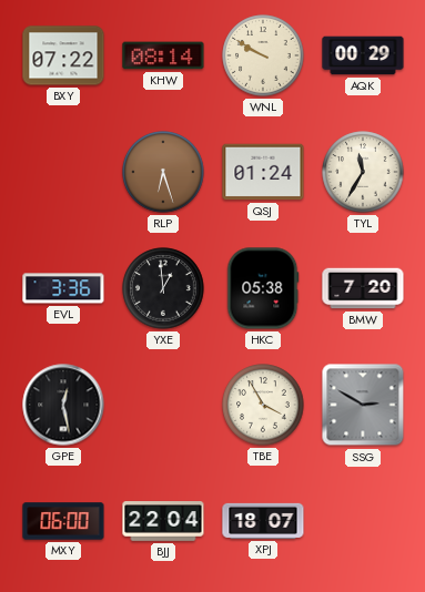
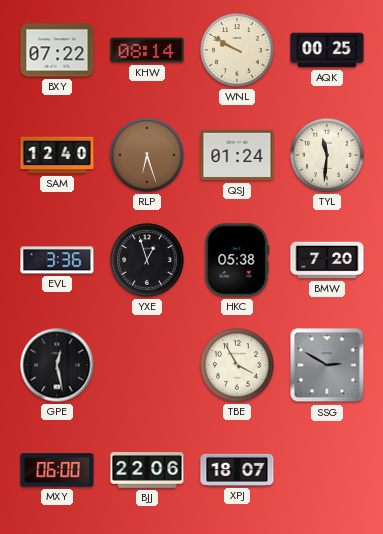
AQK: 00:29 -> 00:25
SAM: none -> 12:40
TYL: 11:35 -> 11:31
YXE: 12:59 -> 12:57
BJJ: 22:04 -> 22:06
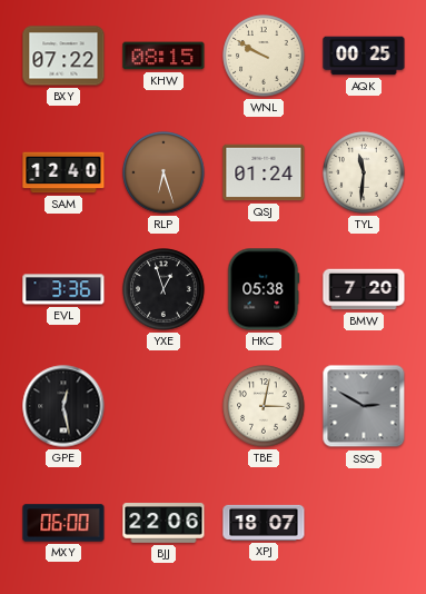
KHW: 08:14 -> 08:15
TBE: 3:55 -> 3:02
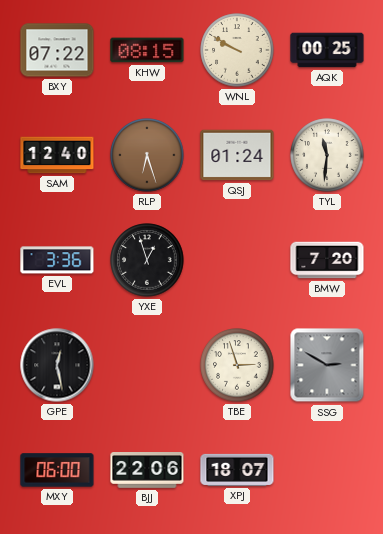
HKC: 05:38 -> none
TBE: 3:02 -> 2:57
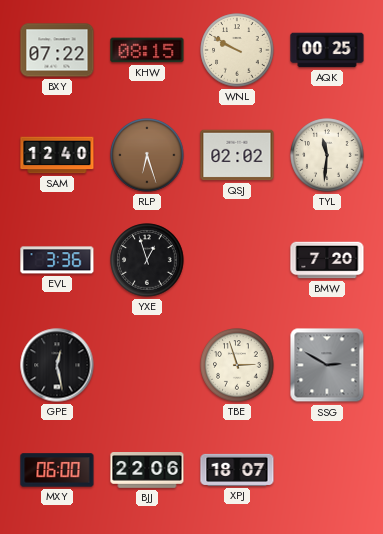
QSJ: 01:24 -> 02:02
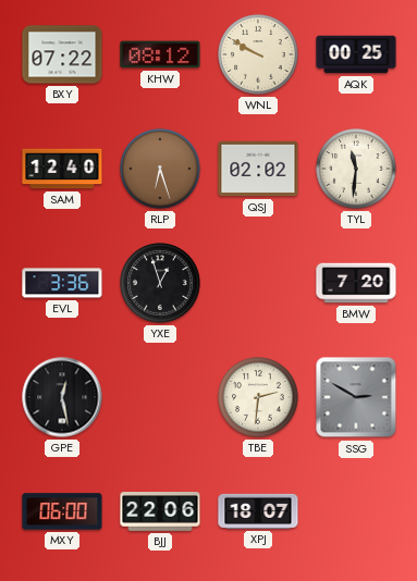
KHW: 08:15 -> 08:12
TBE: 2:57 -> 2:31
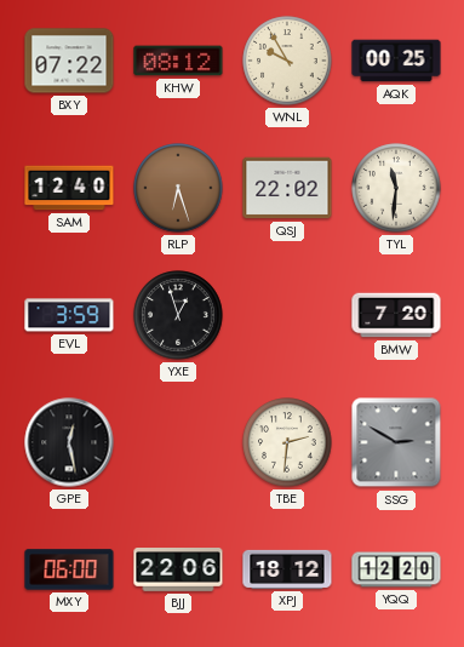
WNL: 9:50 -> 9:55
QSJ: 02:02 -> 22:02
EVL: 3:36 -> 3:59
XPJ: 18:07 -> 18:12
YQQ: none -> 12:20
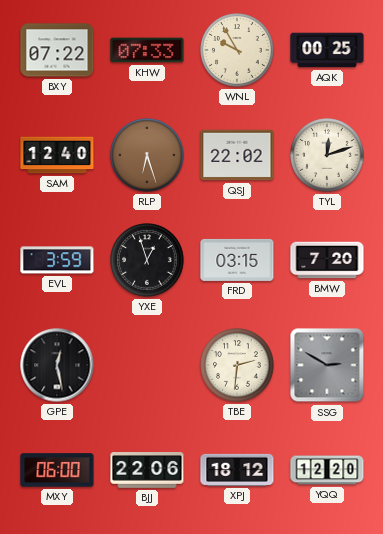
KHW: 08:12 -> 07:33
TYL: 11:31 -> 12:12
FRD: none -> 03:15
